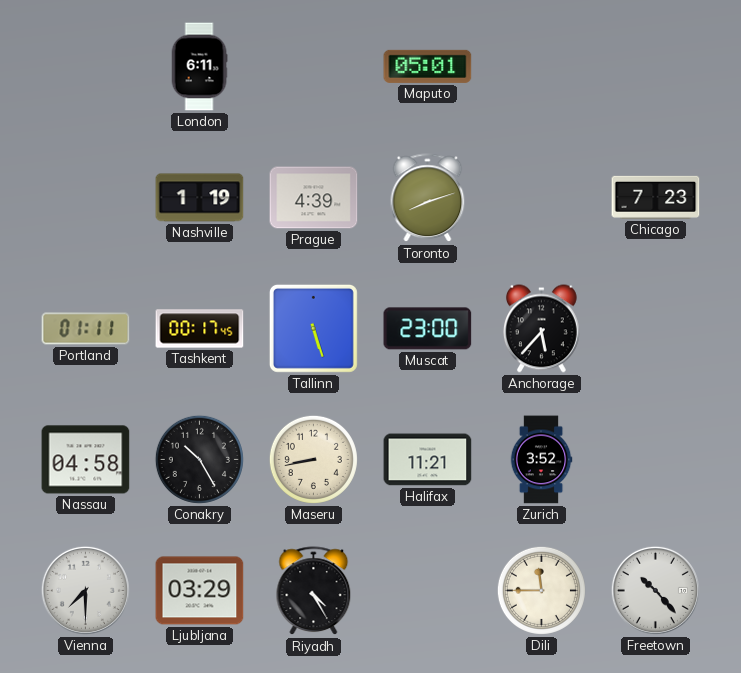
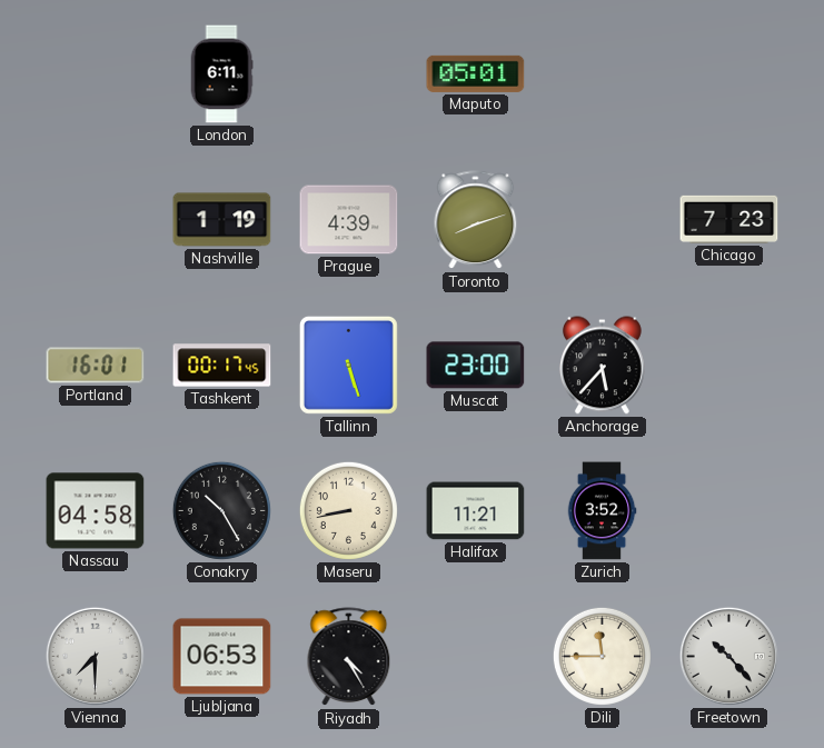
Portland: 01:11 -> 16:01
Ljubljana: 03:29 -> 06:53
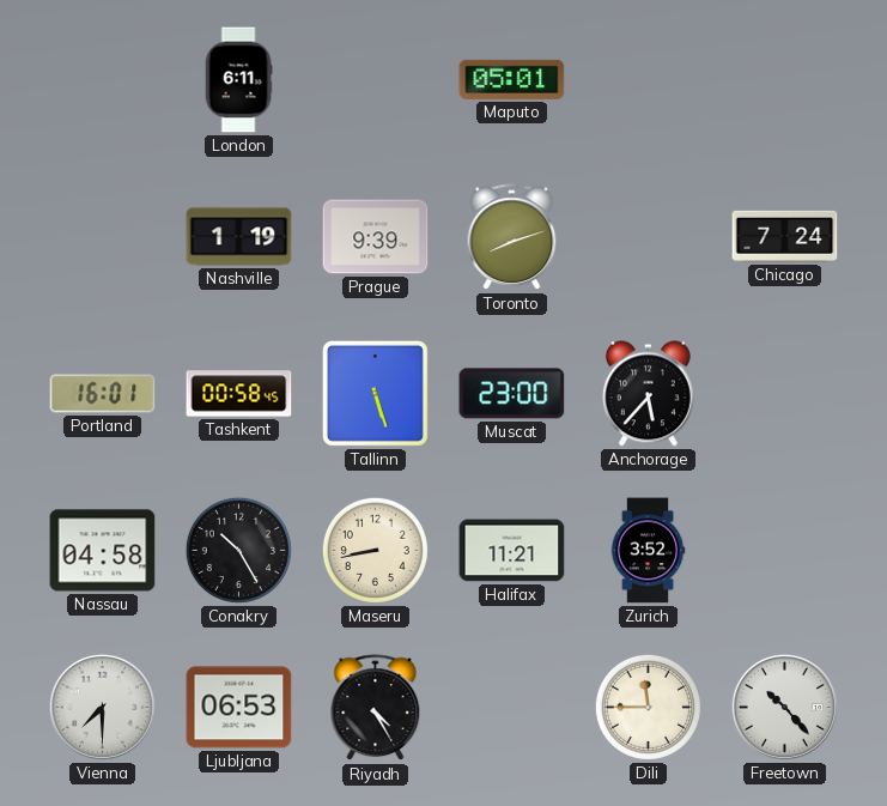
Prague: 4:39 -> 9:39
Chicago: 7:23 -> 7:24
Tashkent: 00:17 -> 00:58
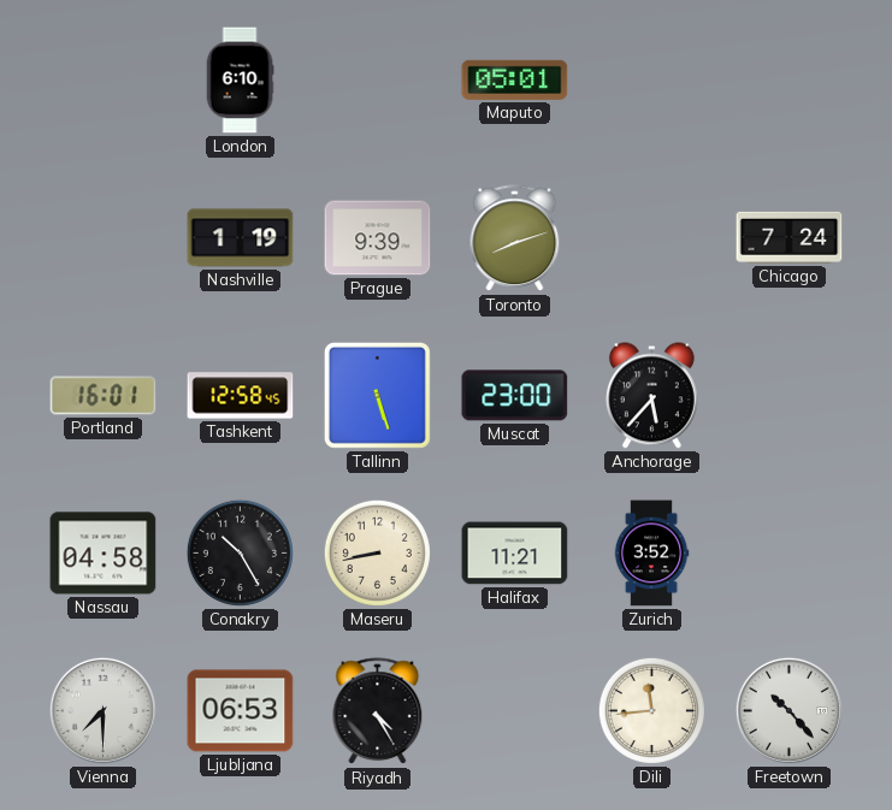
London: 6:11 -> 6:10
Tashkent: 00:58 -> 12:58
Dili: 11:45 -> 11:44
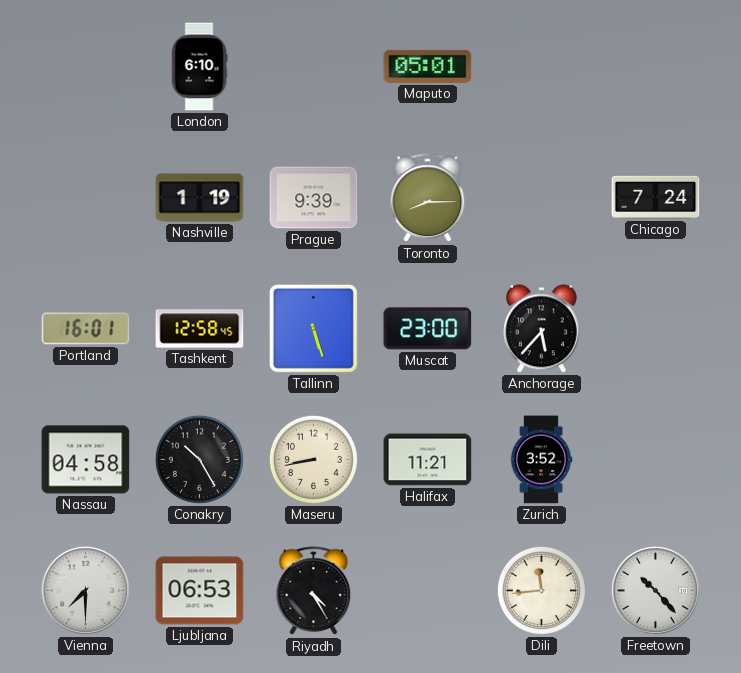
Toronto: 8:12 -> 8:15
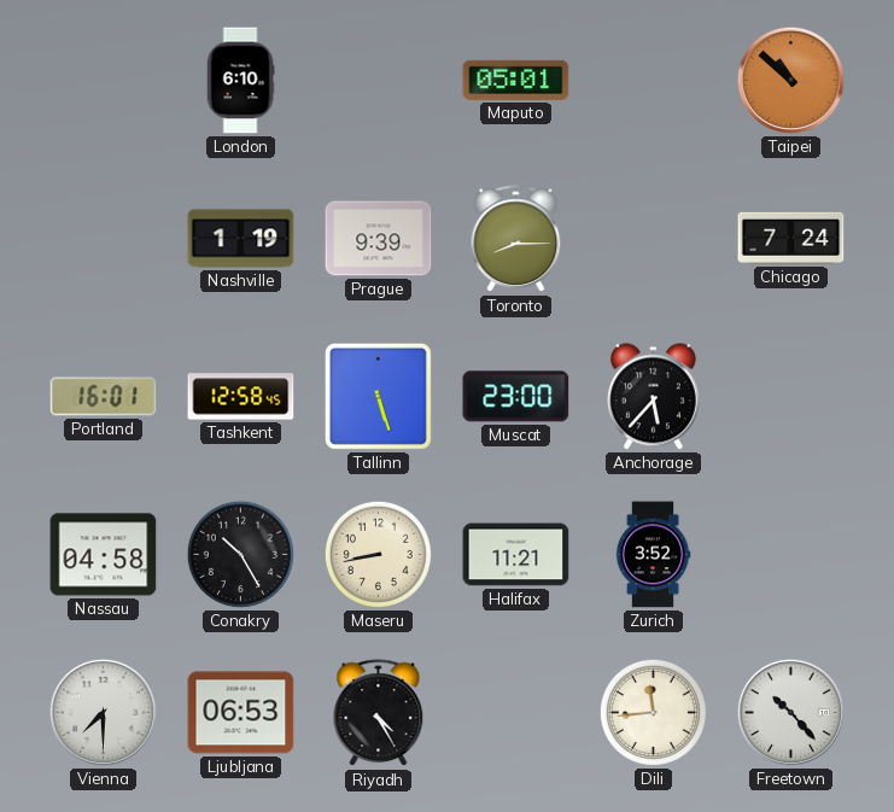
Taipei: none -> 10:52
